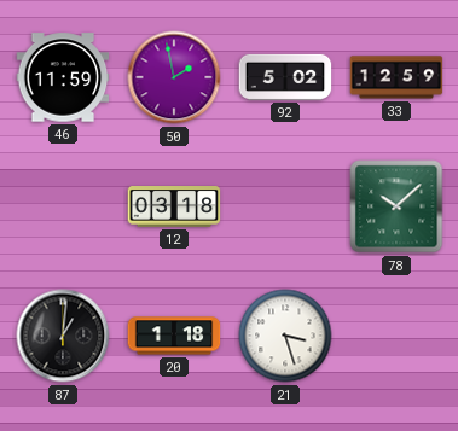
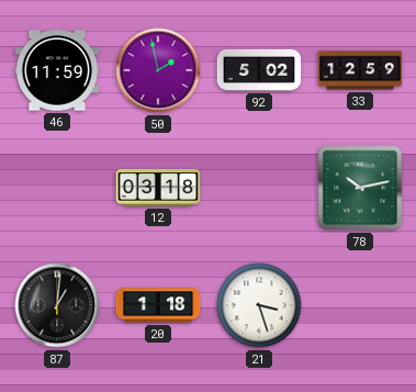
78: 10:08 -> 10:13
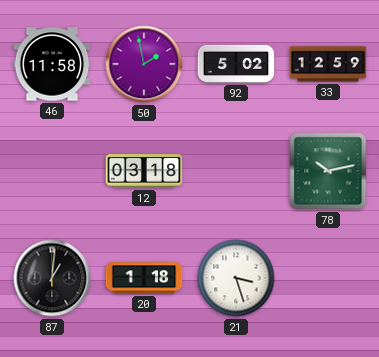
46: 11:59 -> 11:58
